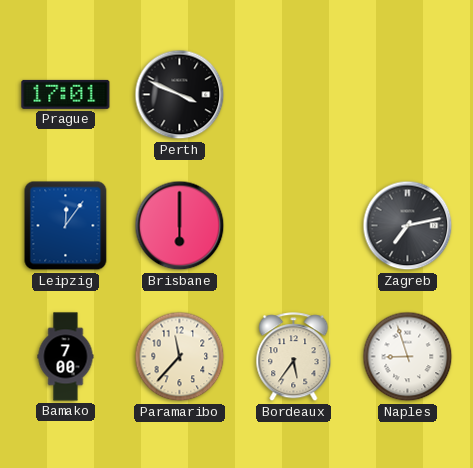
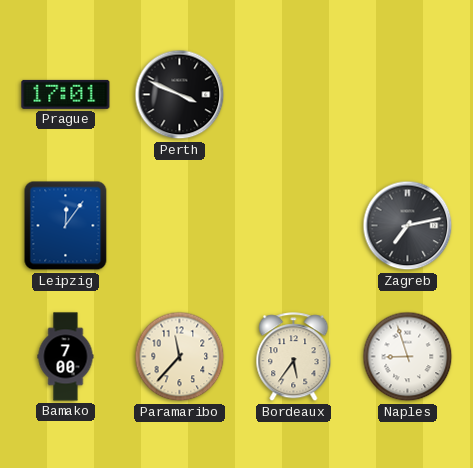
Brisbane: 6:00 -> none
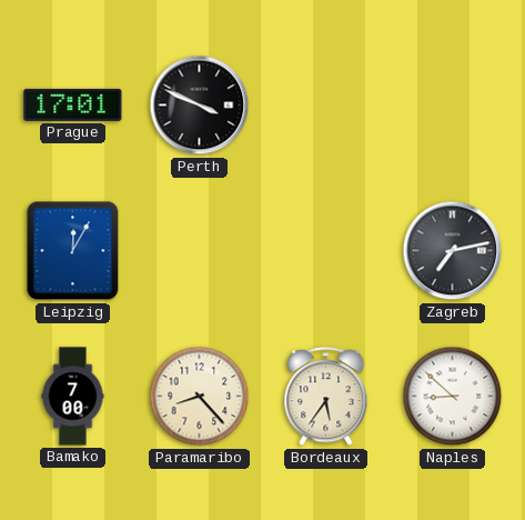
Leipzig: 12:06 -> 12:05
Paramaribo: 11:37 -> 8:23
Naples: 8:57 -> 8:52
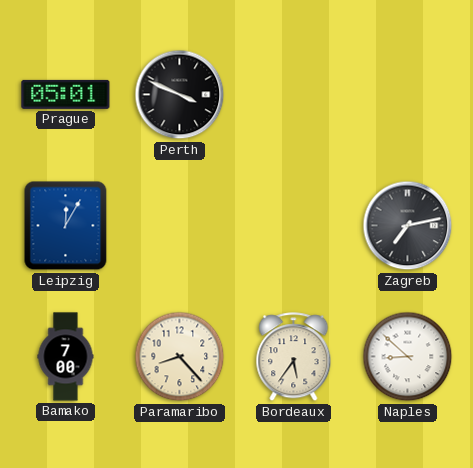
Prague: 17:01 -> 05:01
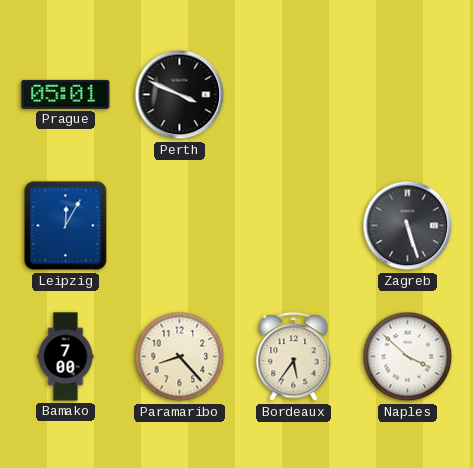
Zagreb: 7:13 -> 5:27
Naples: 8:52 -> 3:52
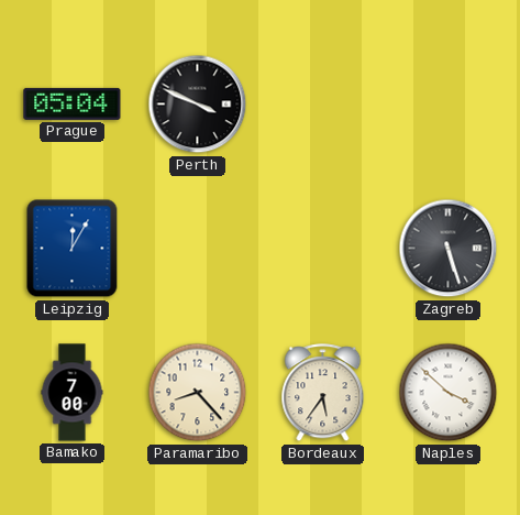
Prague: 05:01 -> 05:04
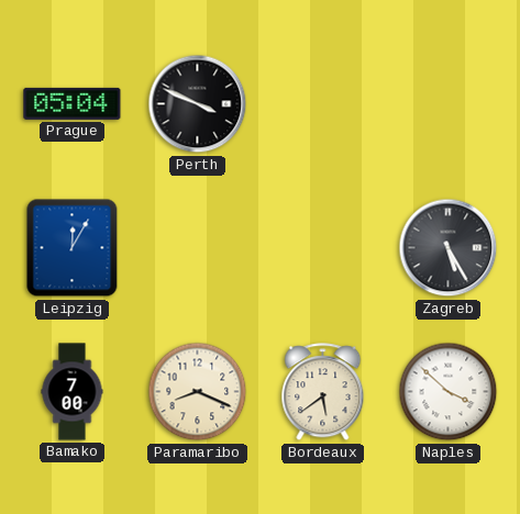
Zagreb: 5:27 -> 5:25
Paramaribo: 8:23 -> 8:19
Bordeaux: 5:36 -> 5:39
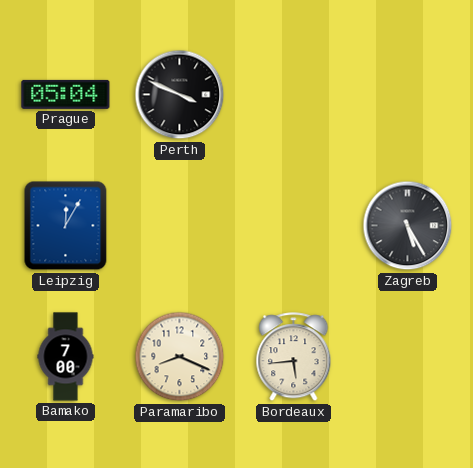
Bordeaux: 5:39 -> 5:44
Naples: 3:52 -> none
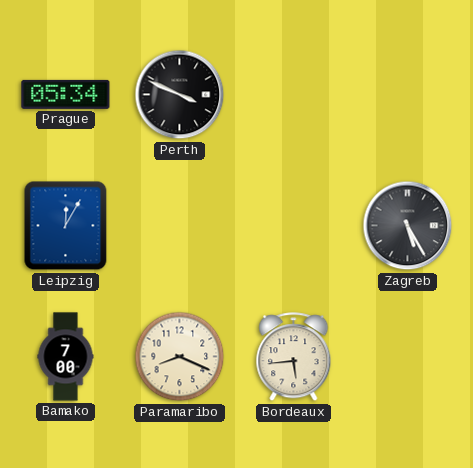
Prague: 05:04 -> 05:34
